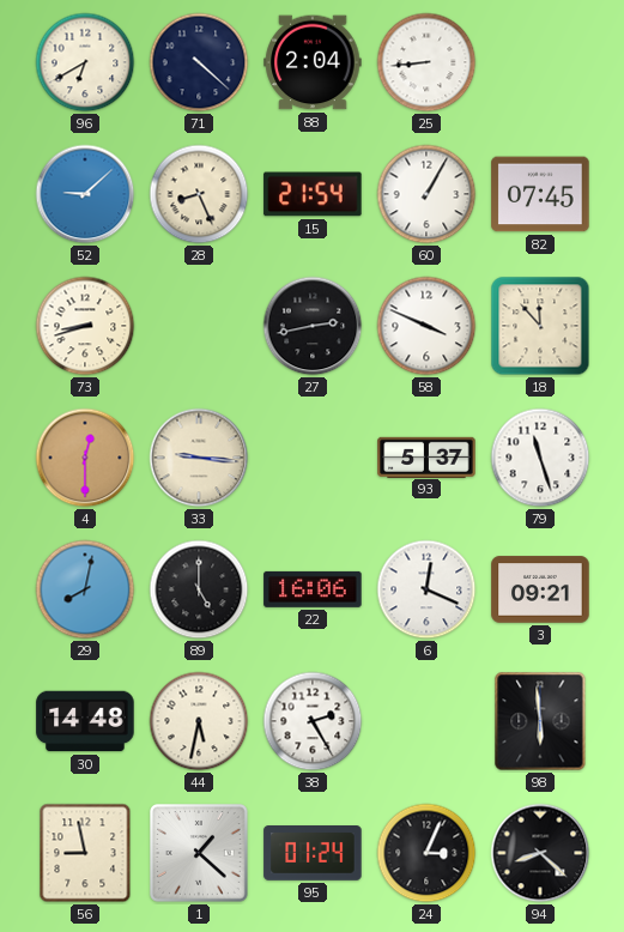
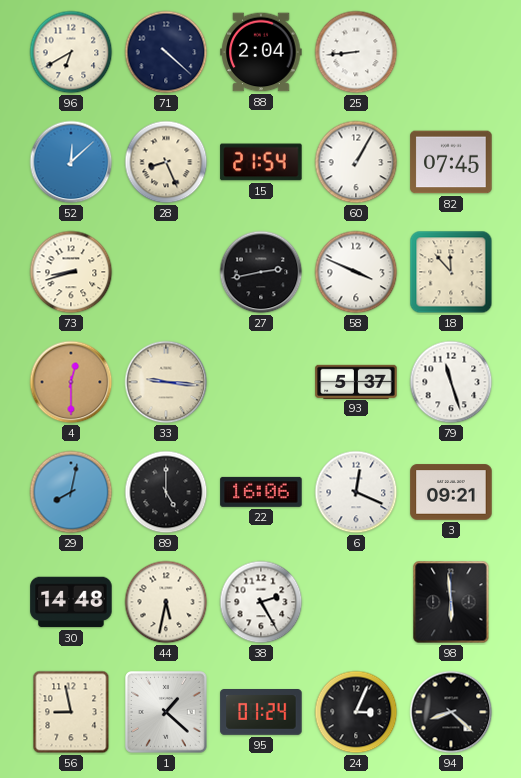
52: 9:08 -> 12:08
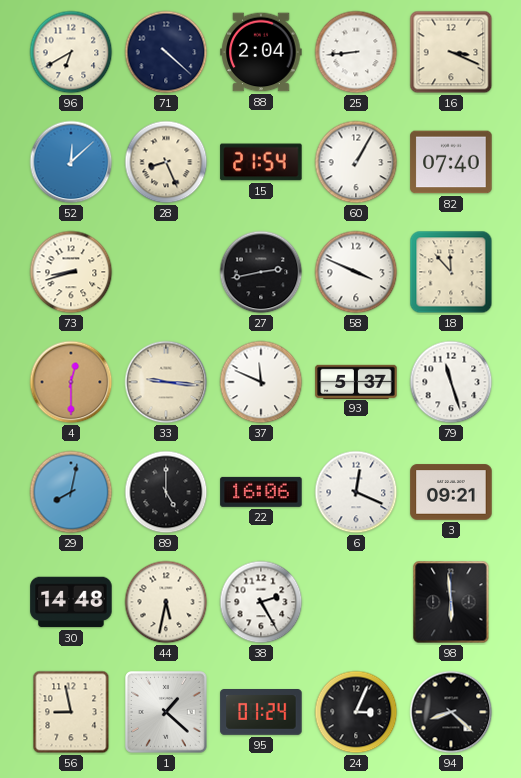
16: none -> 3:19
82: 07:45 -> 07:40
37: none -> 11:49
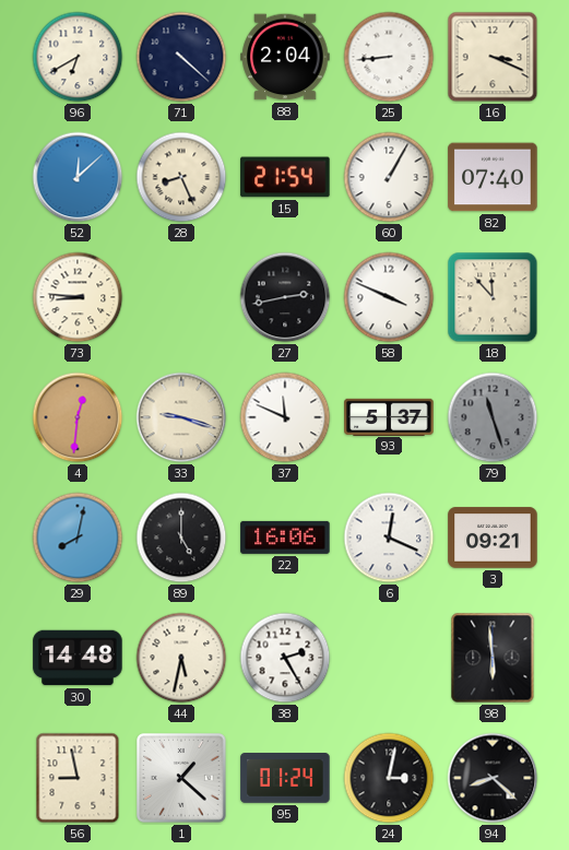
73: 8:42 -> 8:46
4: 12:30 -> 12:31
33: 9:16 -> 9:18
79 dial: white -> grey
24: 3:04 -> 3:02
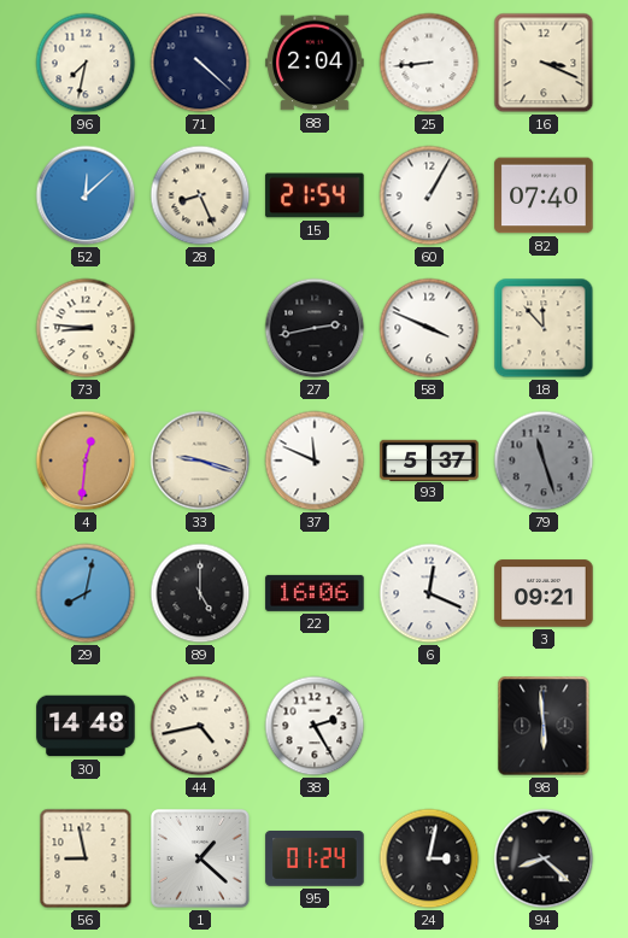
96: 6:40 -> 7:32
44: 5:32 -> 4:43
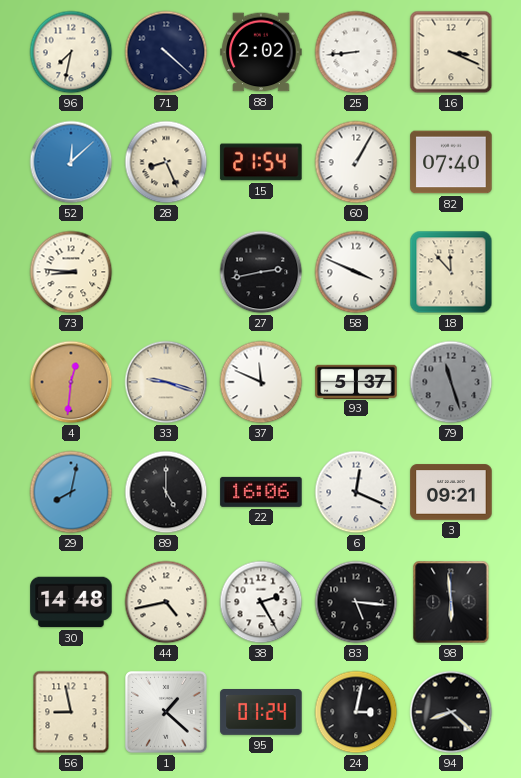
88: 2:04 -> 2:02
83: none -> 5:16
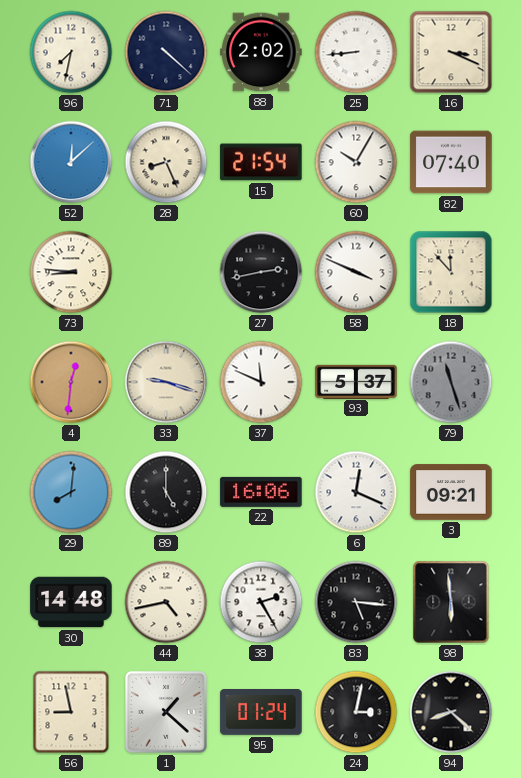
60: 1:05 -> 10:05
29: 8:02 -> 8:01
